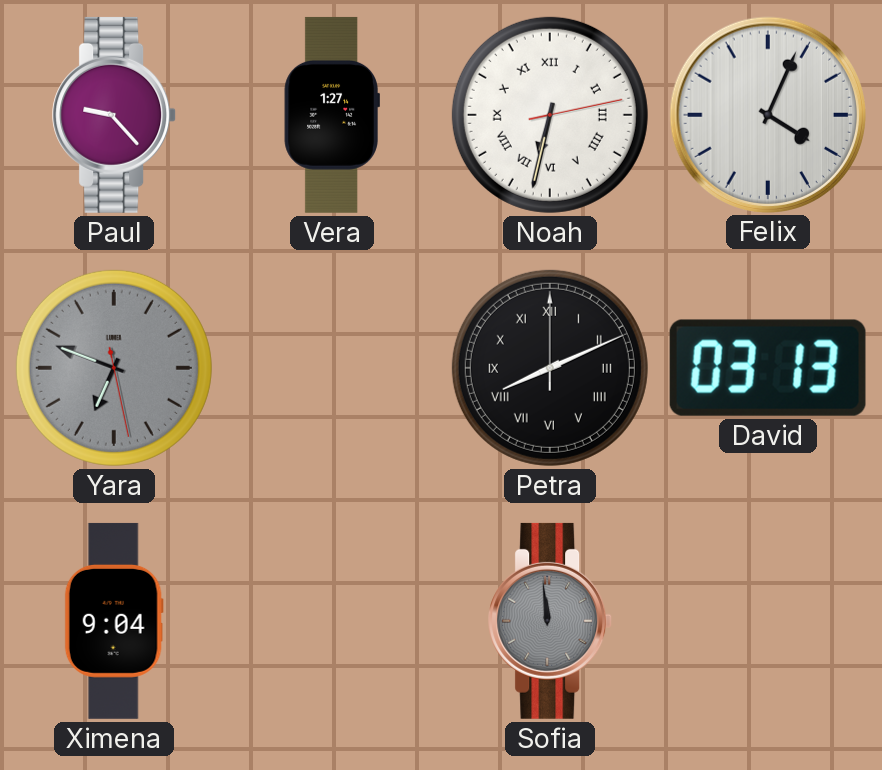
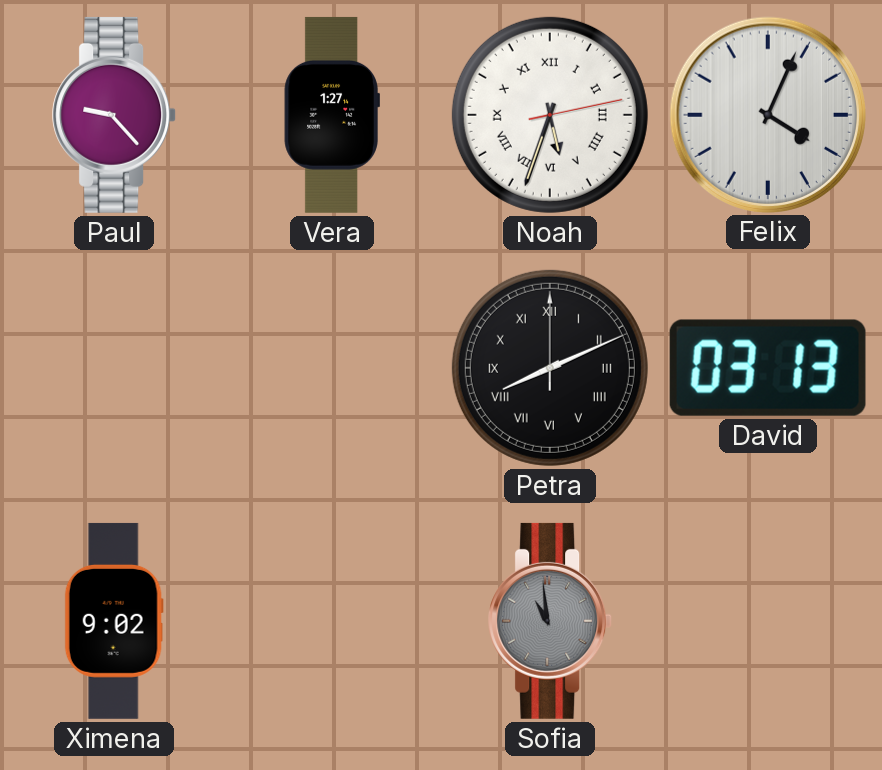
Noah: 6:32 -> 5:33
Yara: 6:48 -> none
Ximena: 9:04 -> 9:02
Sofia: 11:59 -> 10:59
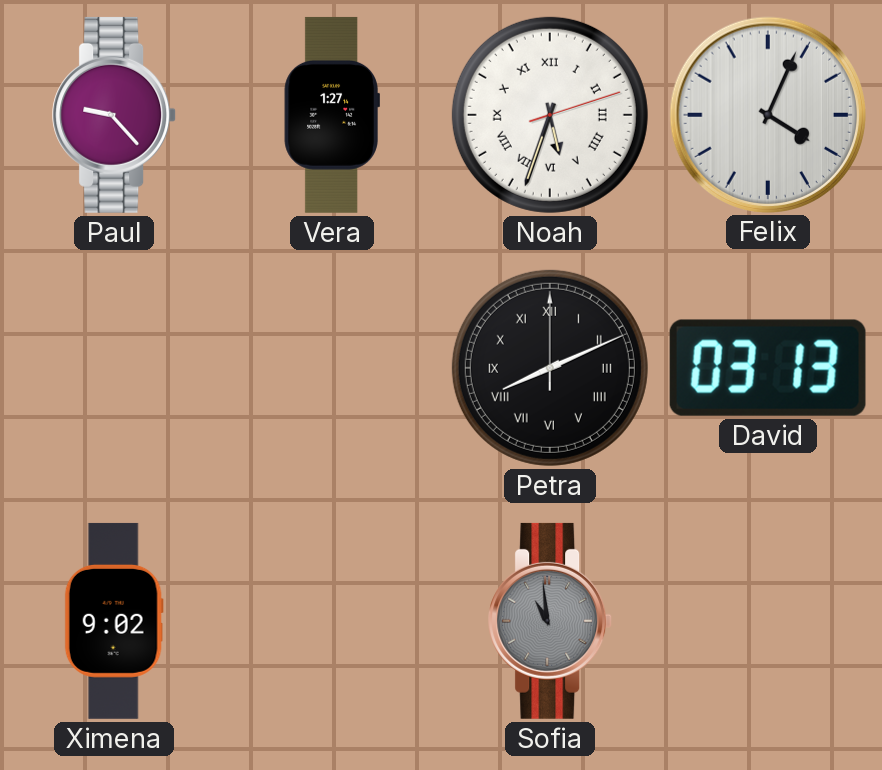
Noah: 5:33:13 -> 5:33:12
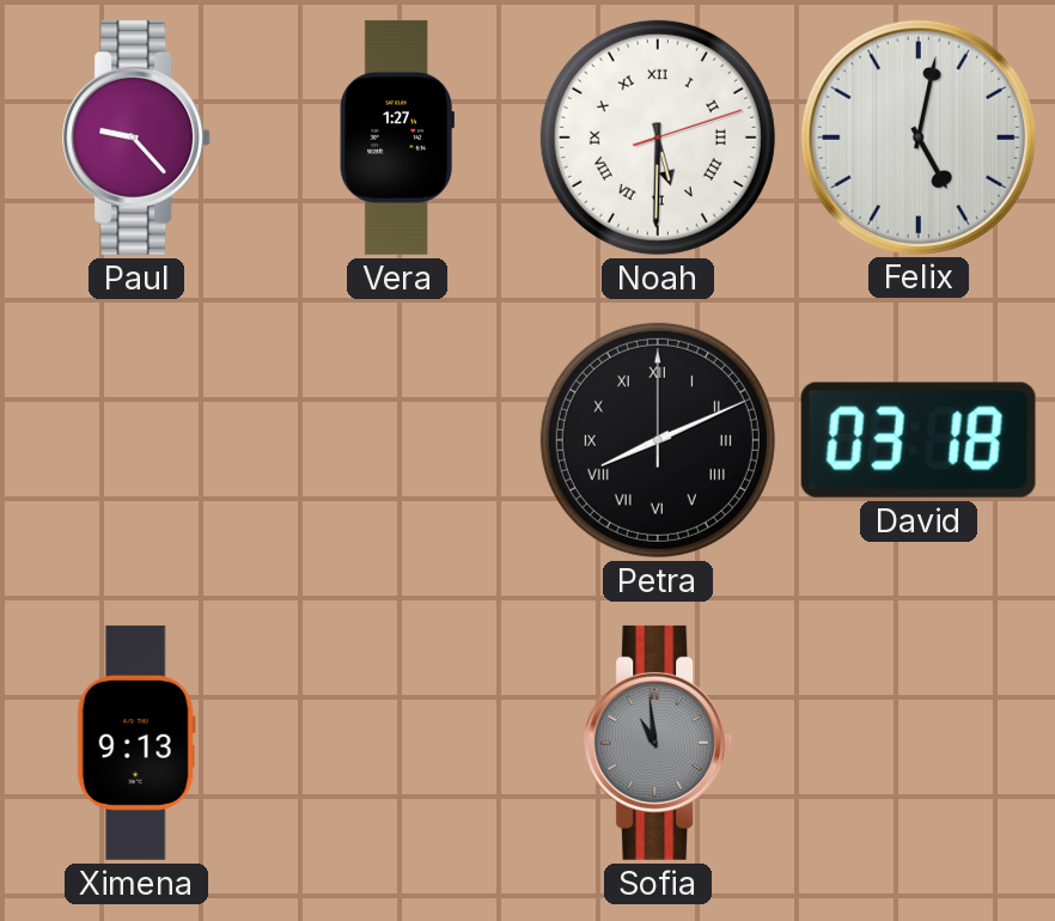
Noah: 5:33 -> 5:30
Felix: 4:04 -> 5:02
David: 03:13 -> 03:18
Ximena: 9:02 -> 9:13
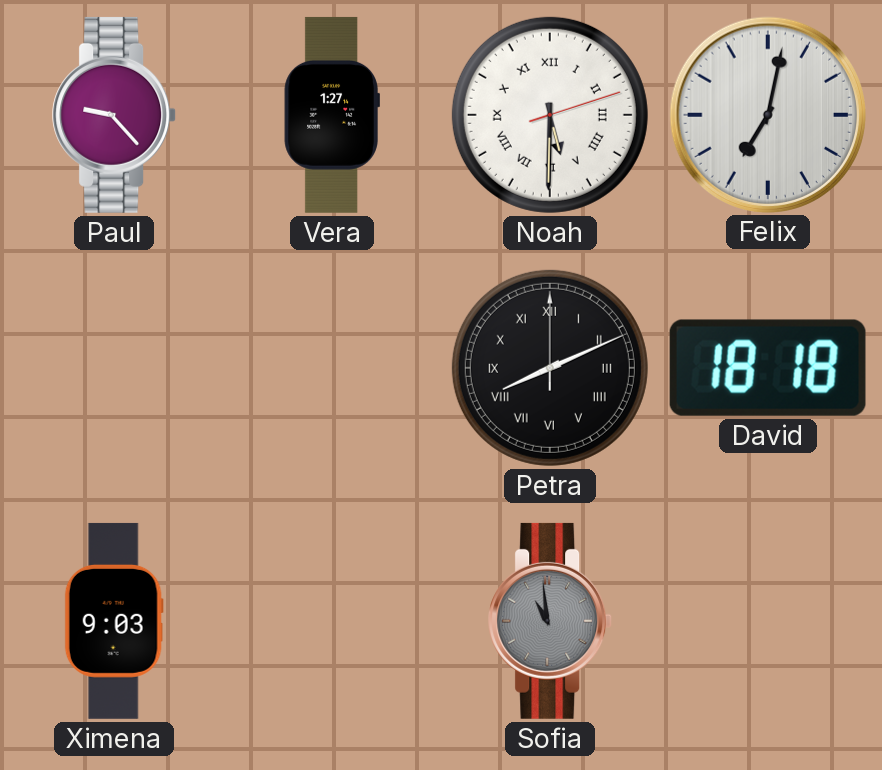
Felix: 5:02 -> 7:02
David: 03:18 -> 18:18
Ximena: 9:13 -> 9:03
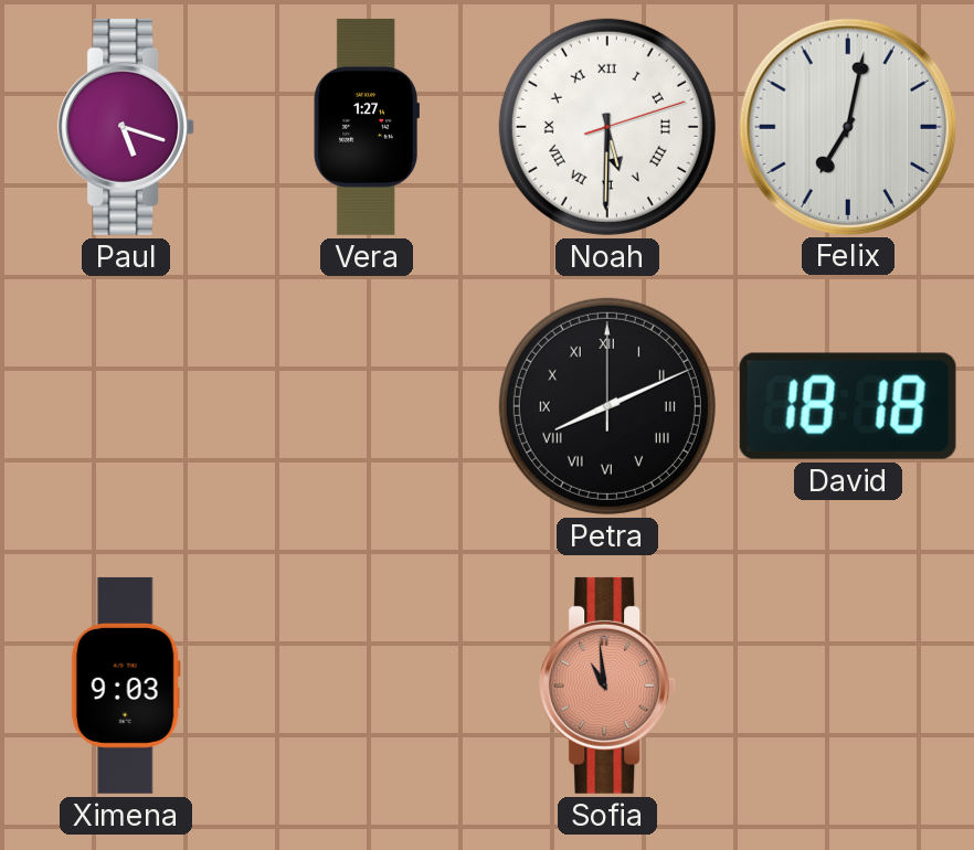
Paul: 9:23 -> 5:18
Sofia dial: grey -> salmon
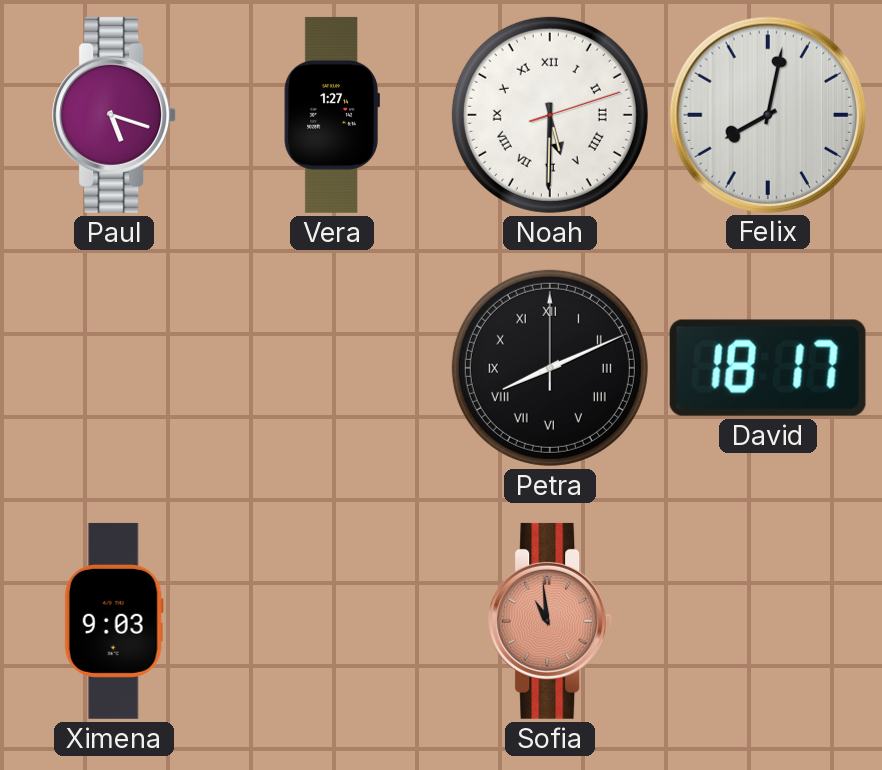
Felix: 7:02 -> 8:02
David: 18:18 -> 18:17
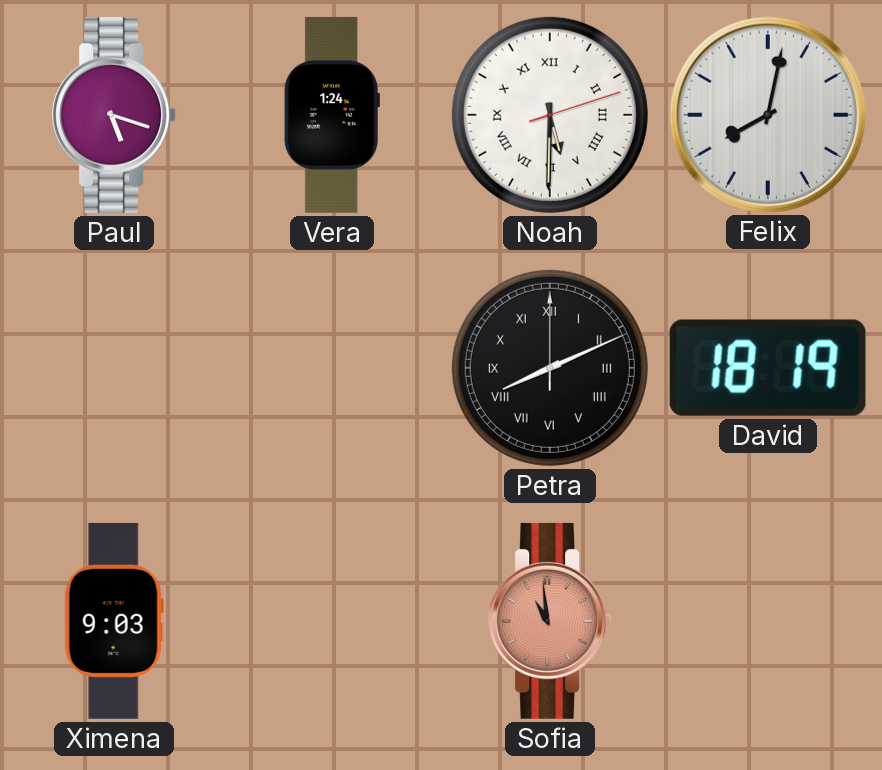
Vera: 1:27 -> 1:24
David: 18:17 -> 18:19
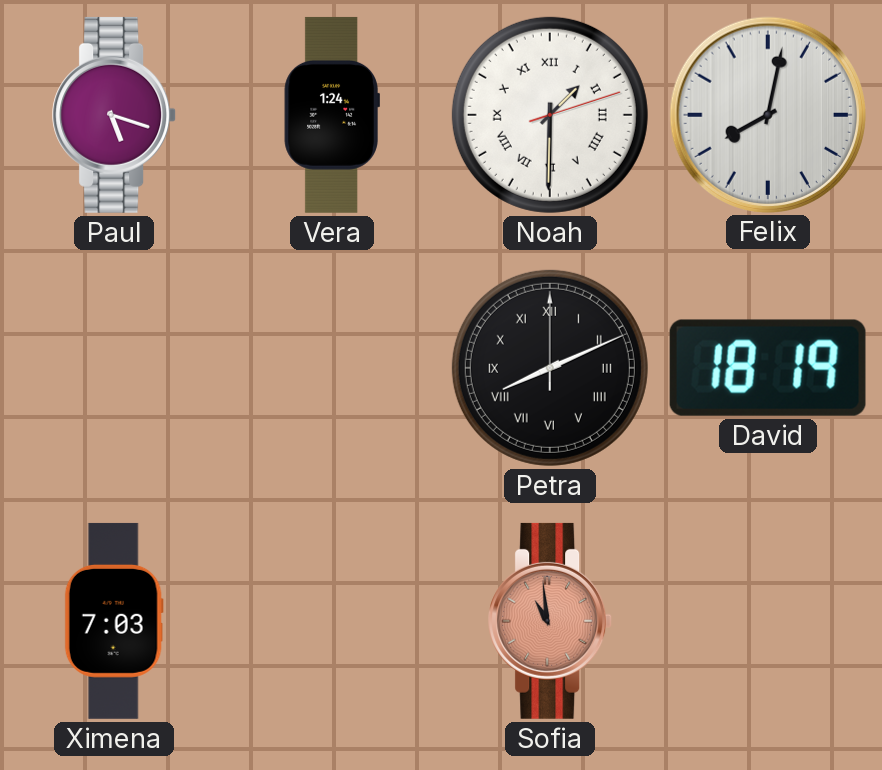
Noah: 5:30 -> 1:30
Ximena: 9:03 -> 7:03
